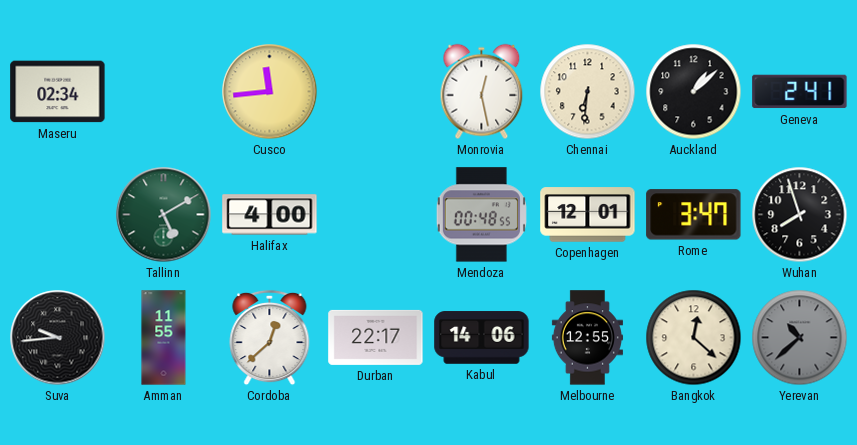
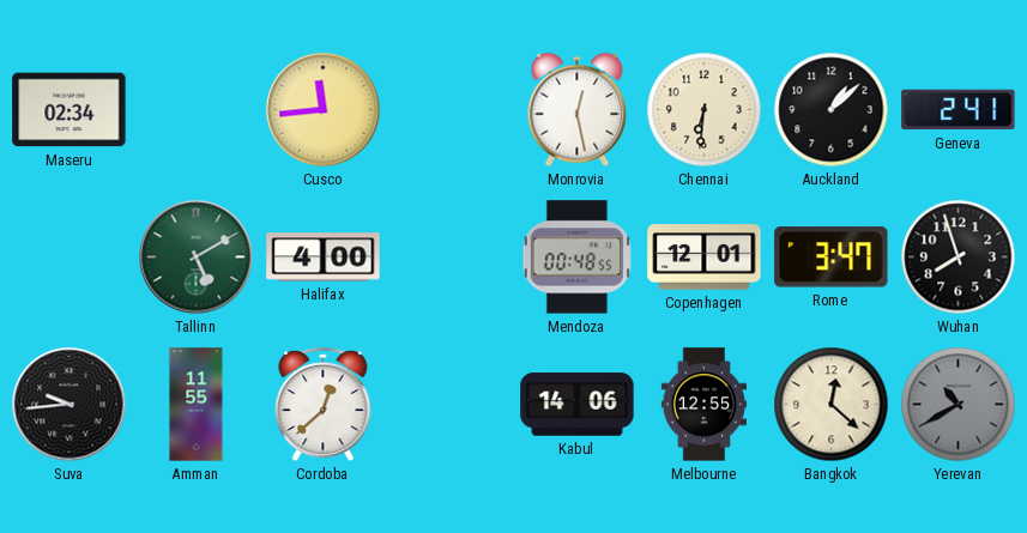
Durban: 22:17 -> none
Yerevan: 10:38 -> 10:40
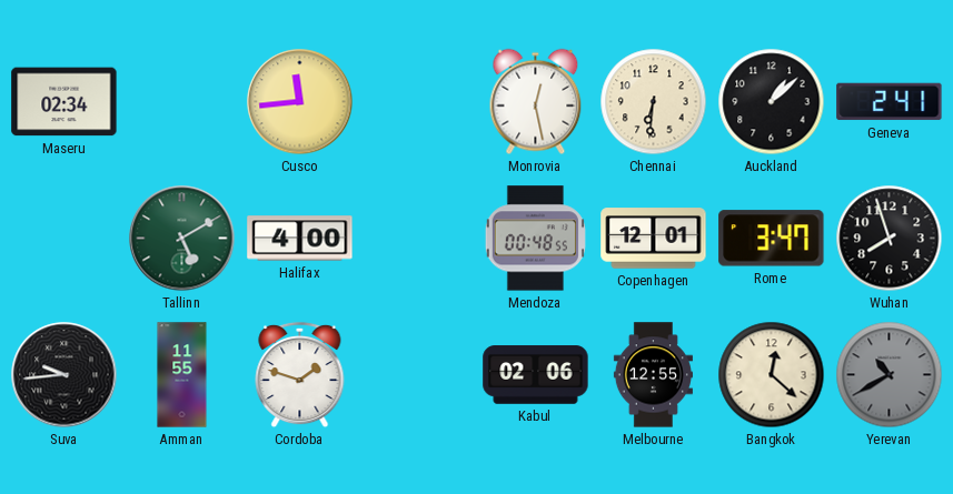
Cordoba: 12:38 -> 1:48
Kabul: 14:06 -> 02:06
